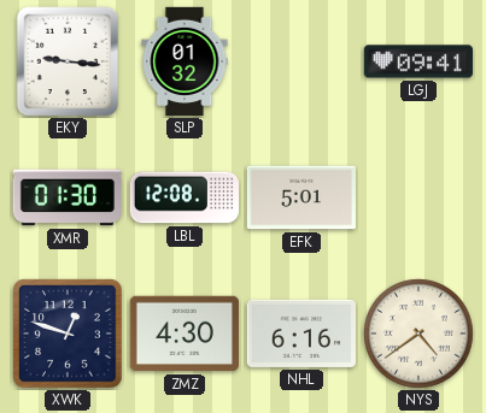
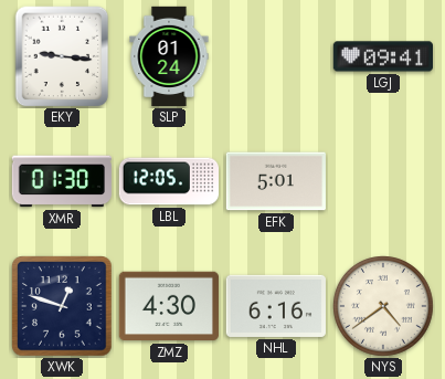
SLP: 01:32 -> 01:24
LBL: 12:08 -> 12:05
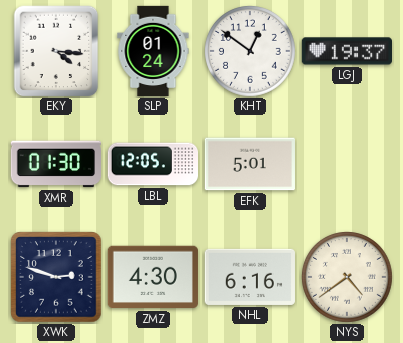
EKY: 9:16 -> 4:16
KHT: none -> 12:51
LGJ: 09:41 -> 19:37
XWK: 12:48 -> 2:48
